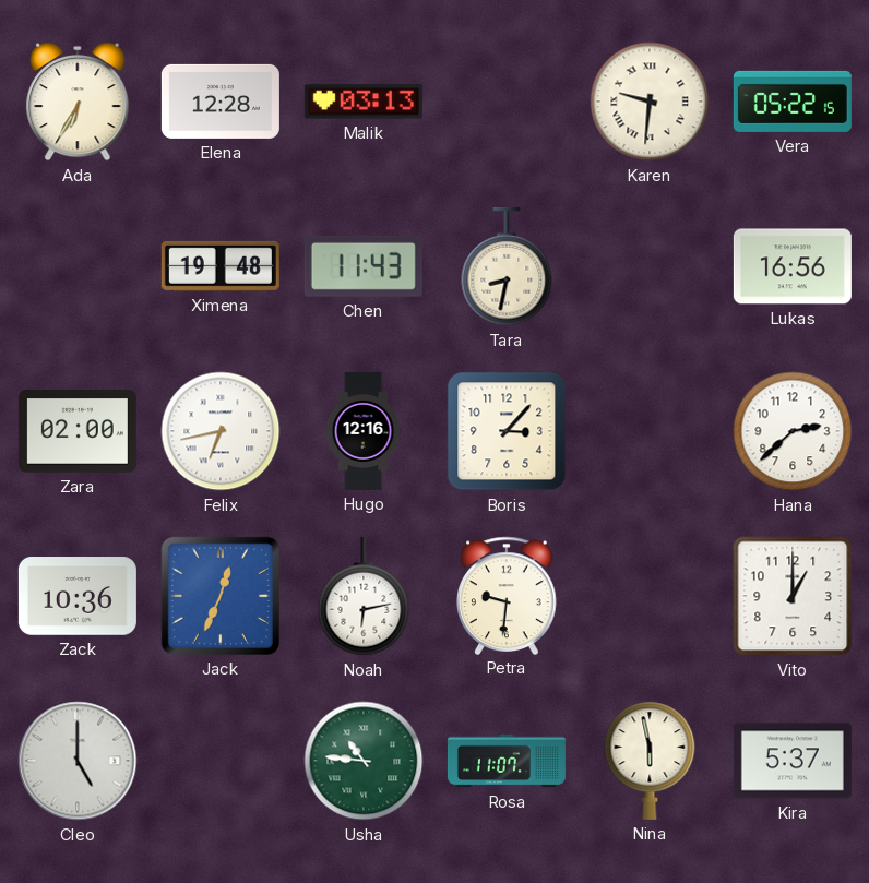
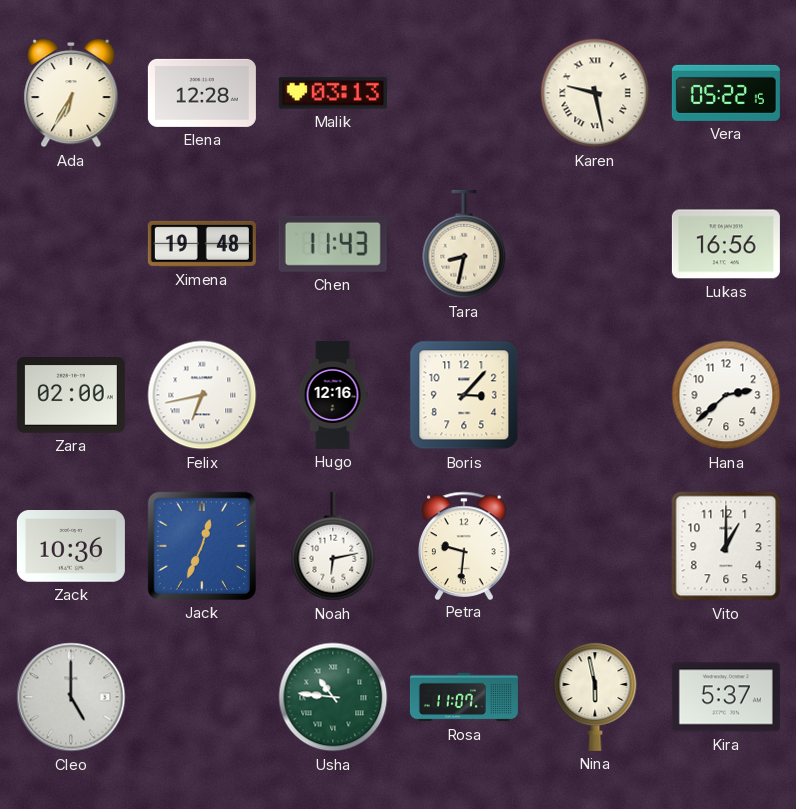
Karen: 9:31 -> 9:28
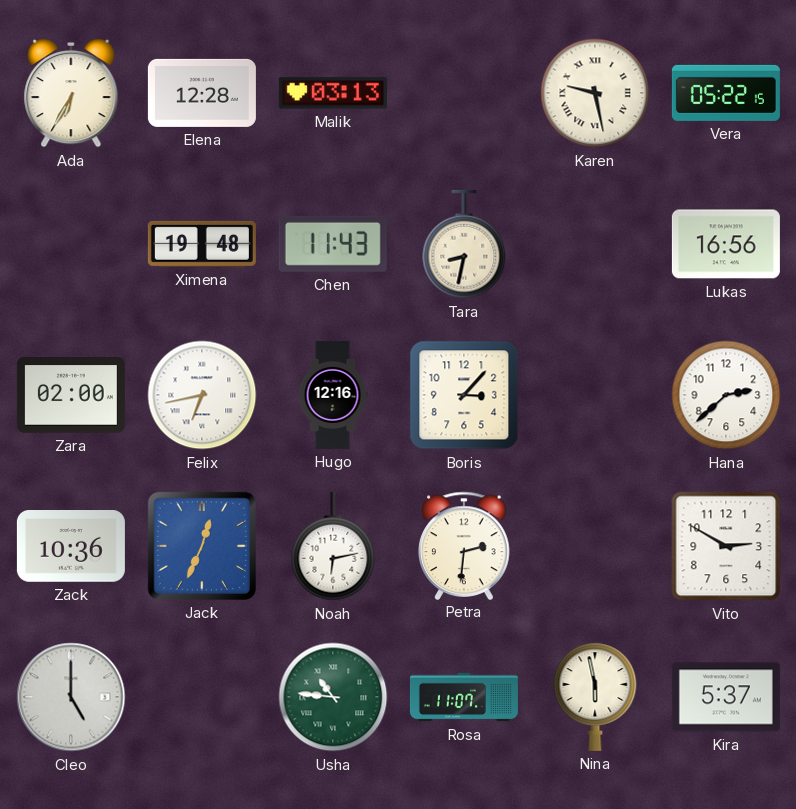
Petra: 9:31 -> 2:31
Vito: 1:00 -> 2:50
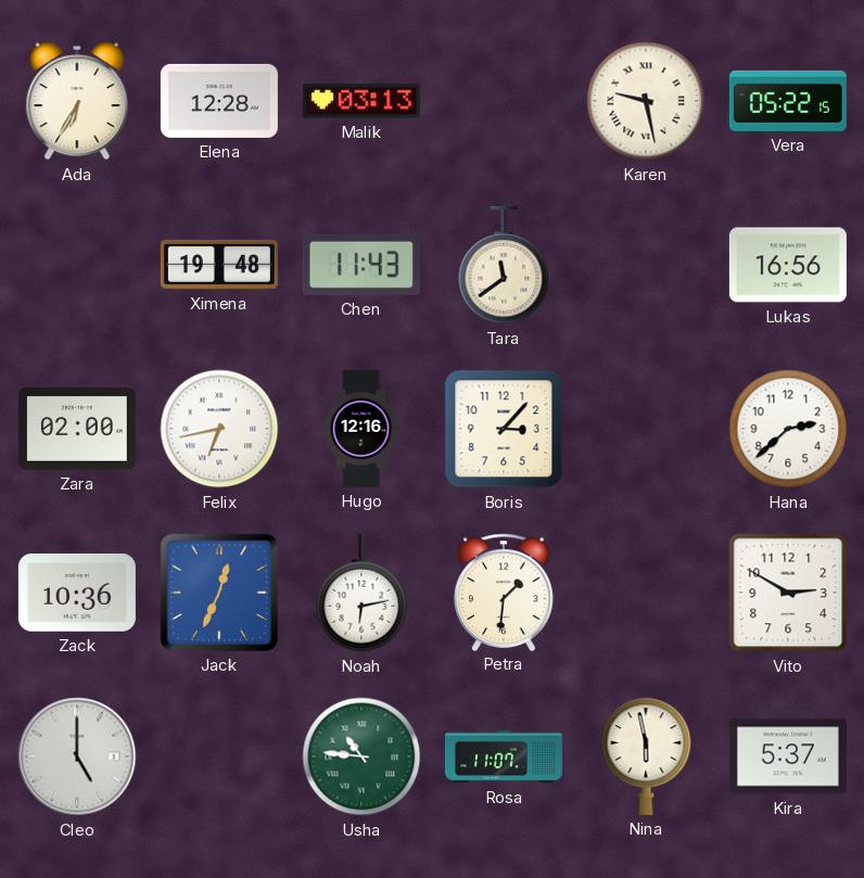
Tara: 8:32 -> 11:39
Petra: 2:31 -> 1:31
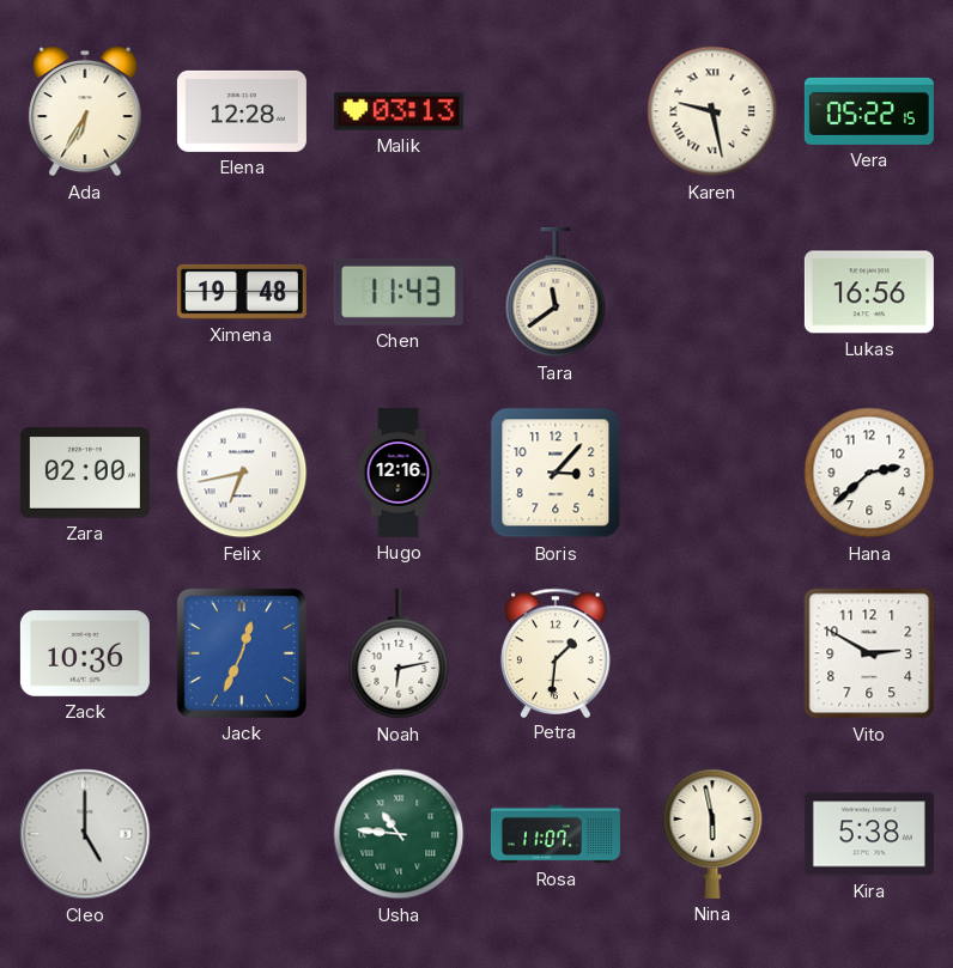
Kira: 5:37 -> 5:38
